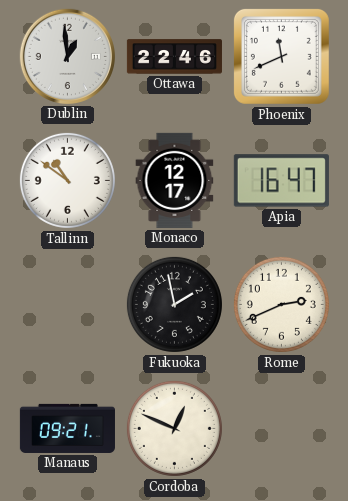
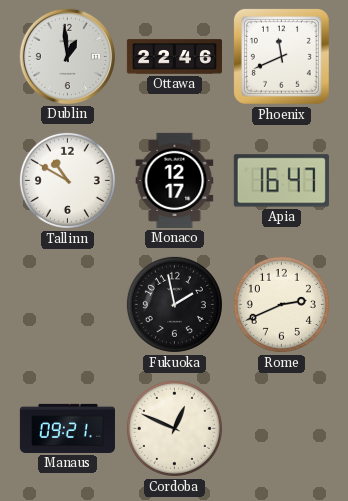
Tallinn: 10:51 -> 10:50
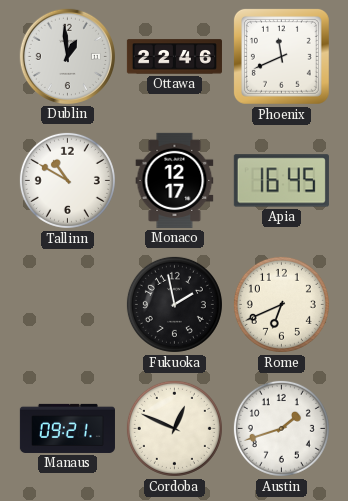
Apia: 16:47 -> 16:45
Rome: 2:41 -> 6:41
Austin: none -> 1:42
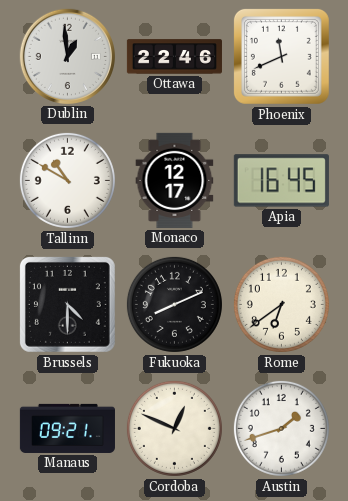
Brussels: none -> 4:30
Fukuoka: 1:58 -> 8:11
Rome: 6:41 -> 6:39
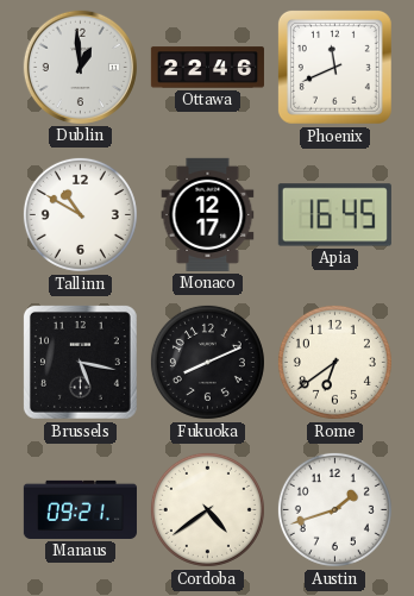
Brussels: 4:30 -> 5:17
Cordoba: 12:49 -> 4:39
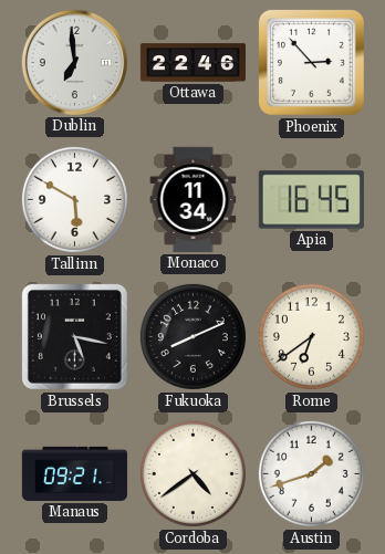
Dublin: 12:59 -> 6:59
Phoenix: 11:41 -> 2:53
Tallinn: 10:50 -> 5:50
Monaco: 12:17 -> 11:34
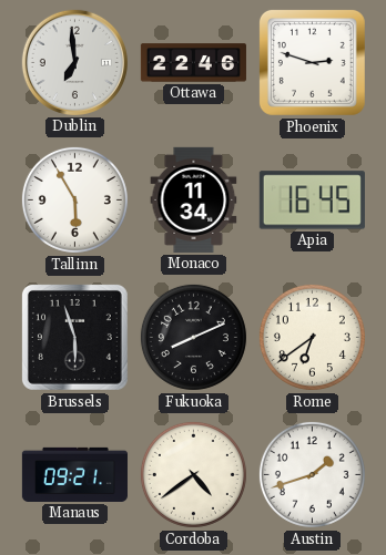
Phoenix: 2:53 -> 2:48
Tallinn: 5:50 -> 5:55
Brussels: 5:17 -> 5:57
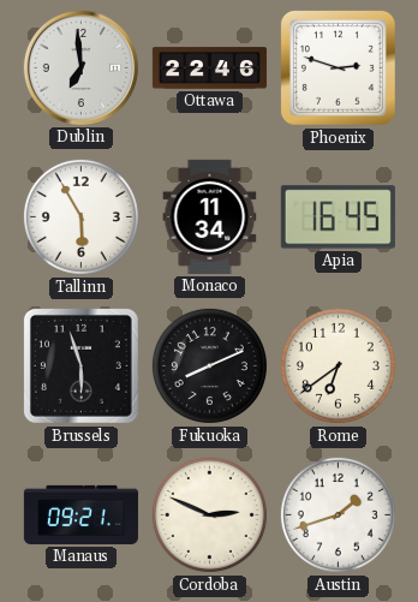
Cordoba: 4:39 -> 2:49
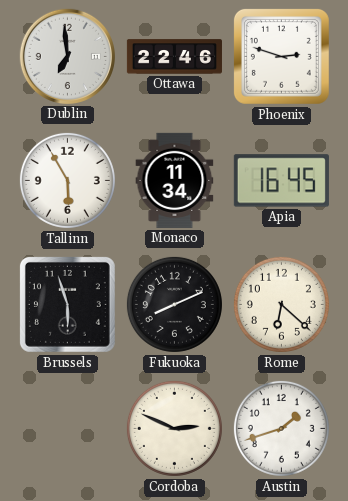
Rome: 6:39 -> 6:22
Manaus: 09:21 -> none
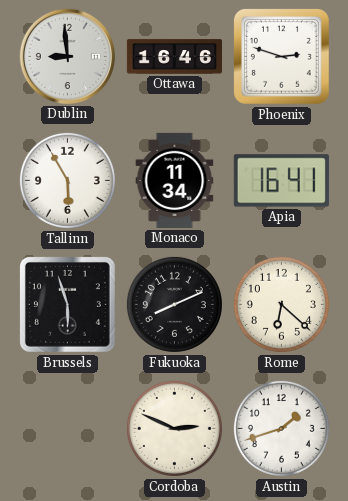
Dublin: 6:59 -> 8:59
Ottawa: 22:46 -> 16:46
Apia: 16:45 -> 16:41
